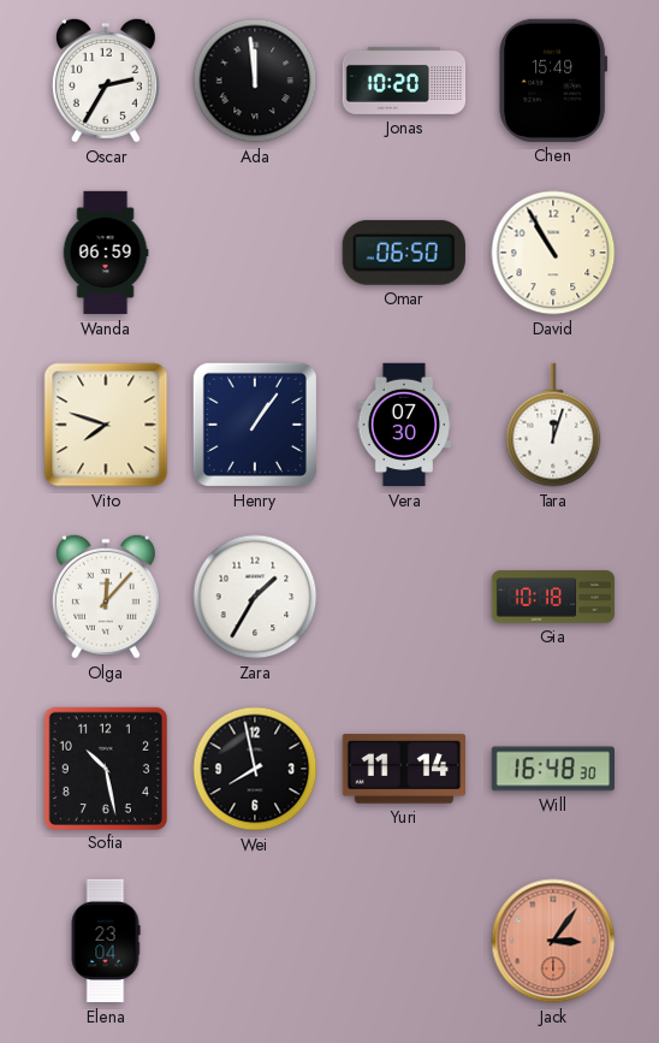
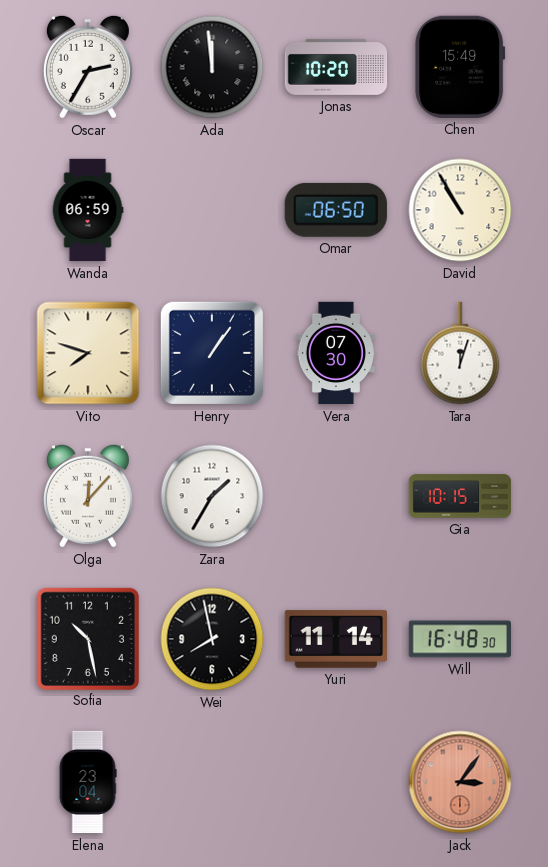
Gia: 10:18 -> 10:15
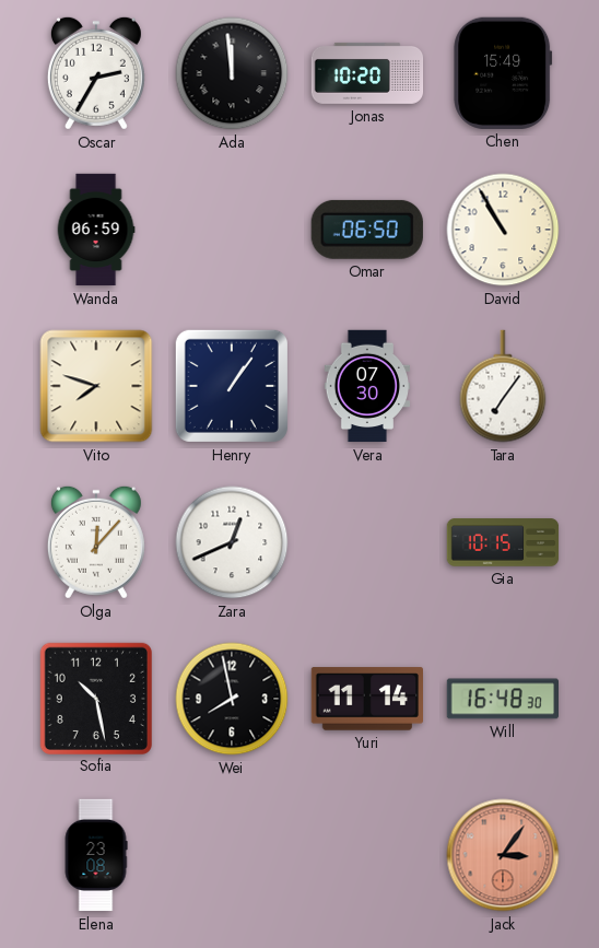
Tara: 12:03 -> 7:06
Zara: 1:35 -> 12:41
Elena: 23:04 -> 23:08
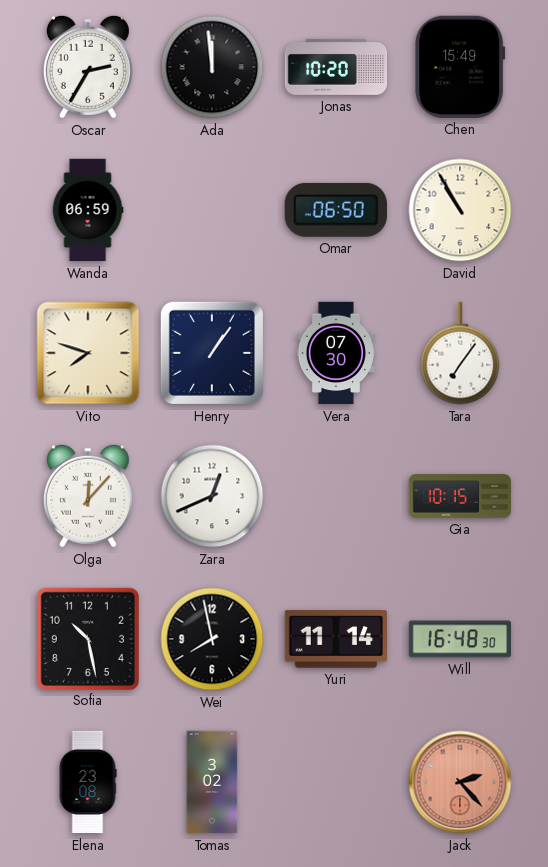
Tomas: none -> 3:02
Jack: 3:06 -> 2:23
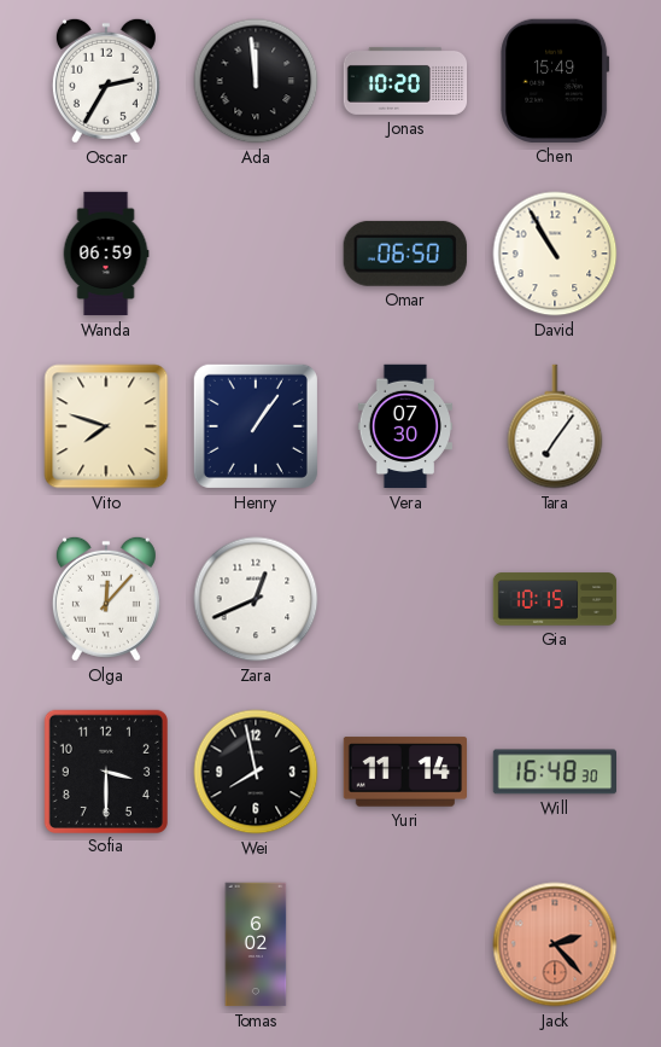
Sofia: 10:28 -> 3:30
Elena: 23:08 -> none
Tomas: 3:02 -> 6:02
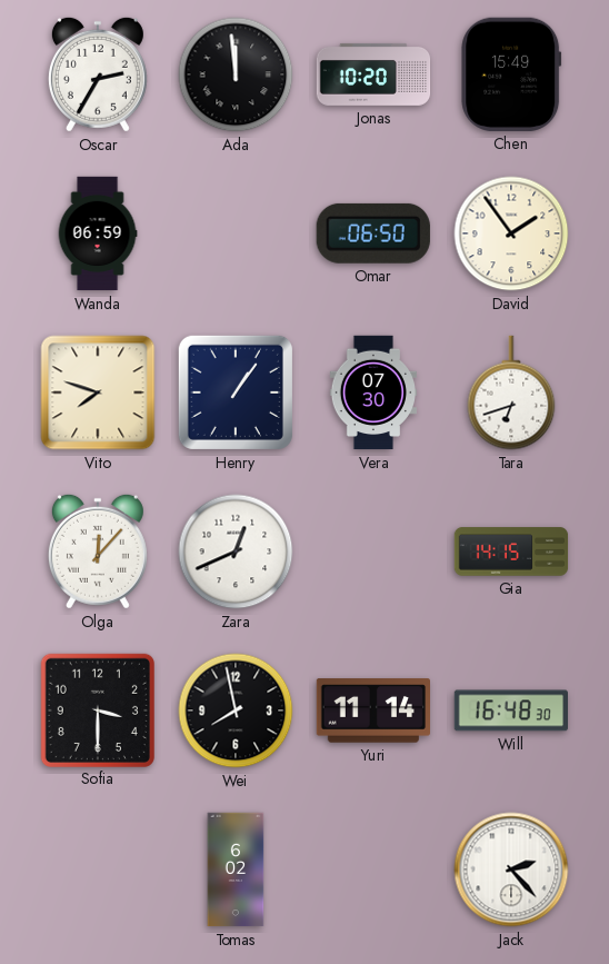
David: 10:55 -> 1:54
Tara: 7:06 -> 6:42
Gia: 10:15 -> 14:15
Jack dial: salmon -> white
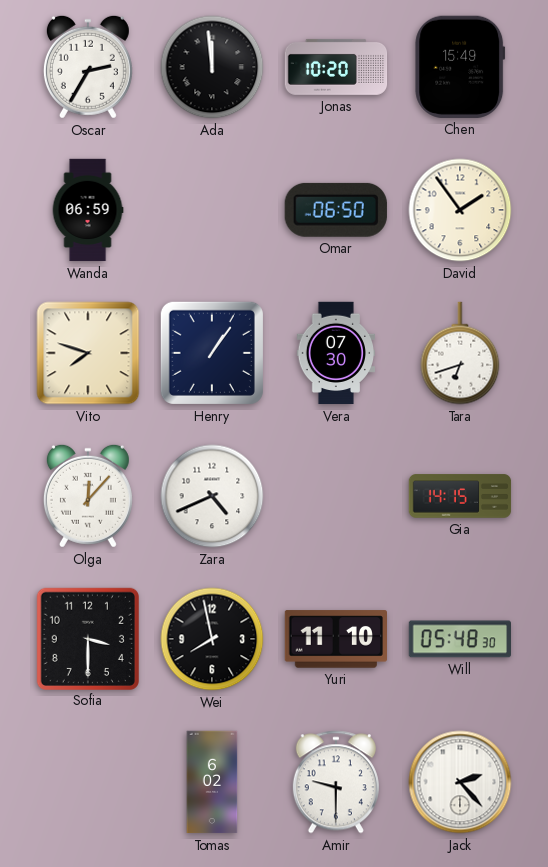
Zara: 12:41 -> 4:41
Yuri: 11:14 -> 11:10
Will: 16:48 -> 05:48
Amir: none -> 9:30
